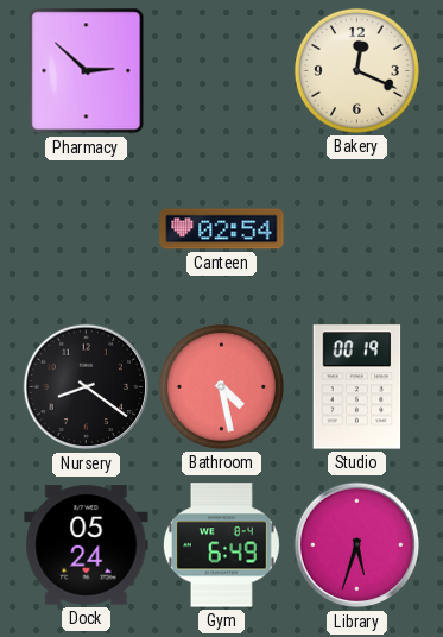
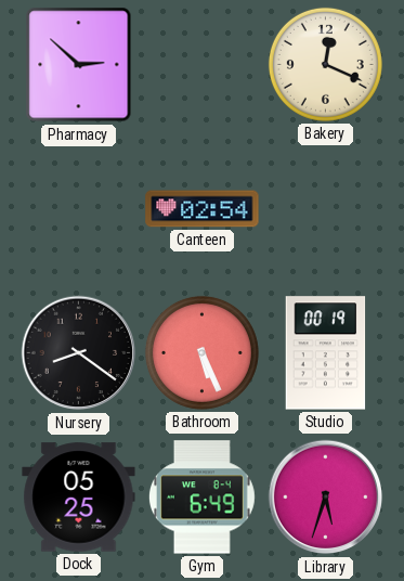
Bathroom: 4:28 -> 5:26
Dock: 05:24 -> 05:25
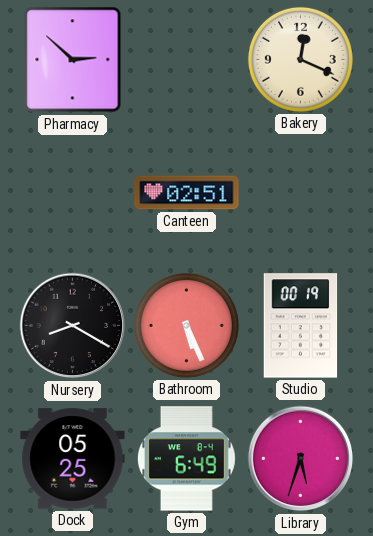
Canteen: 02:54 -> 02:51
Nursery: 8:21 -> 8:20
